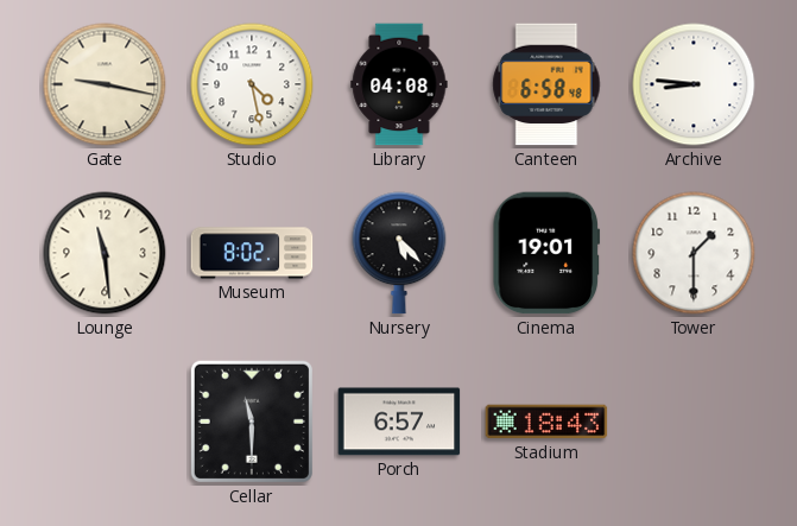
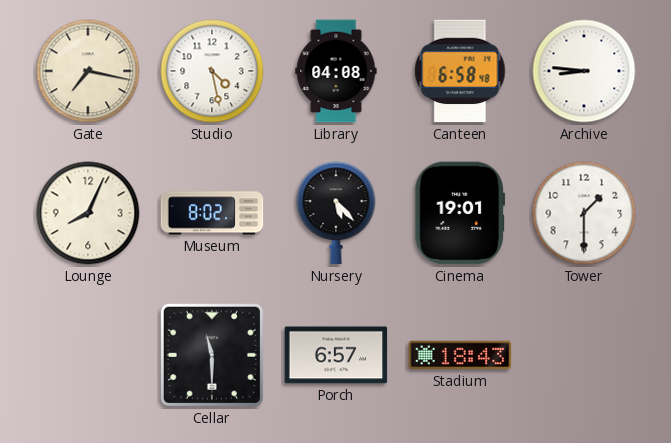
Gate: 9:17 -> 7:17
Lounge: 11:29 -> 8:04
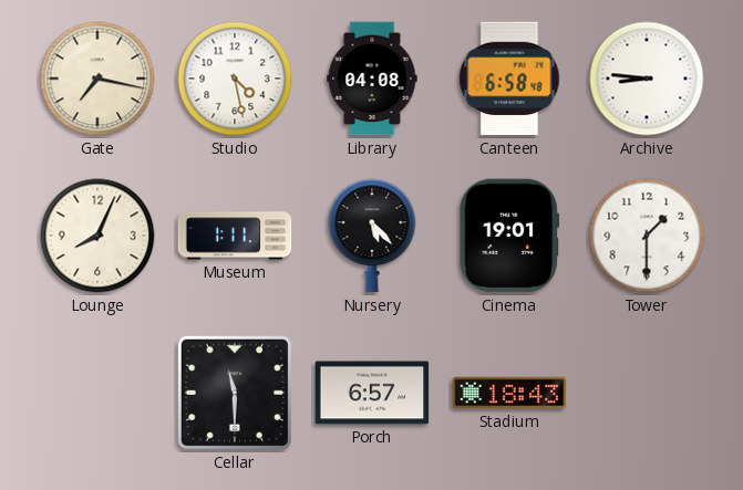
Museum: 8:02 -> 1:11
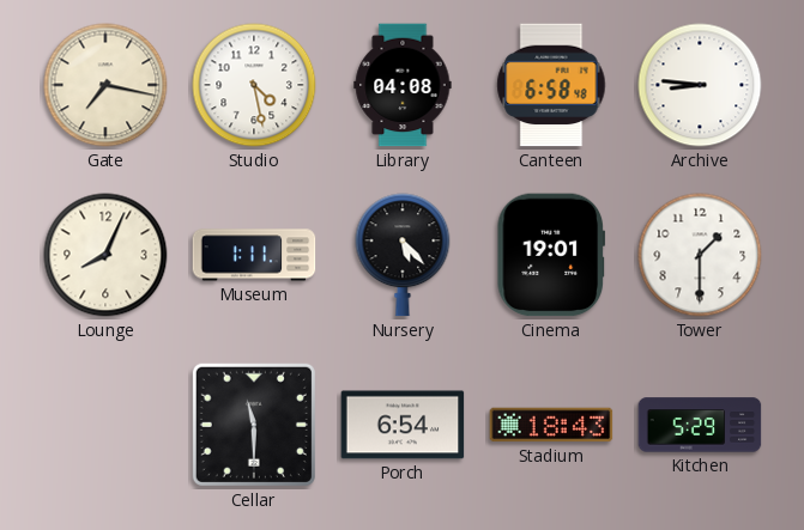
Porch: 6:57 -> 6:54
Kitchen: none -> 5:29
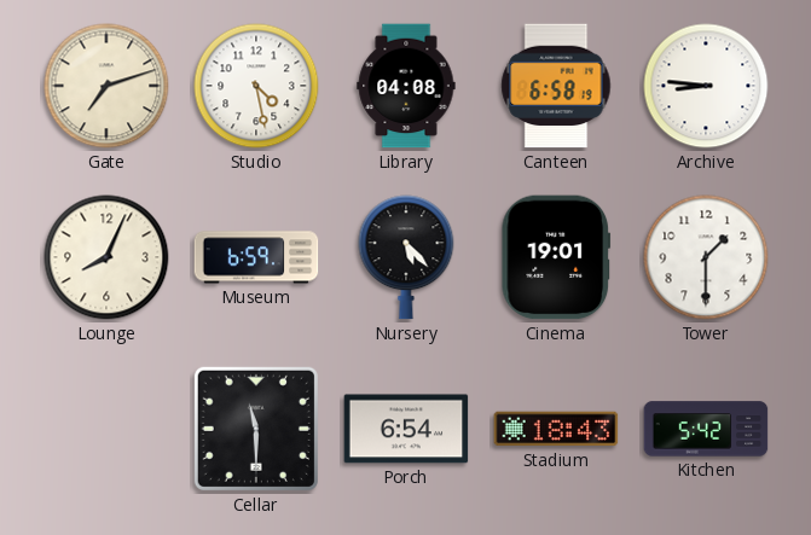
Gate: 7:17 -> 7:12
Canteen: 6:58:48 -> 6:58:19
Museum: 1:11 -> 6:59
Kitchen: 5:29 -> 5:42
